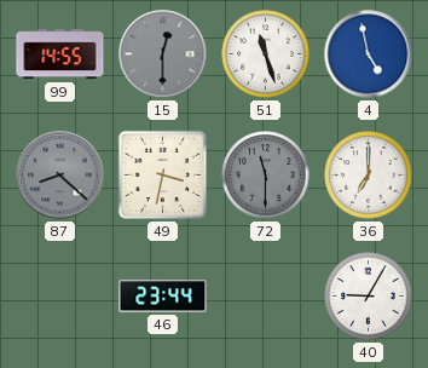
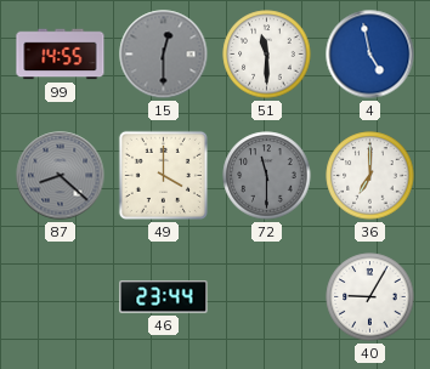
51: 11:27 -> 11:30
49: 3:32 -> 4:00
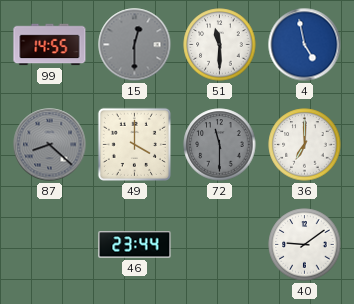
40: 9:05 -> 9:09
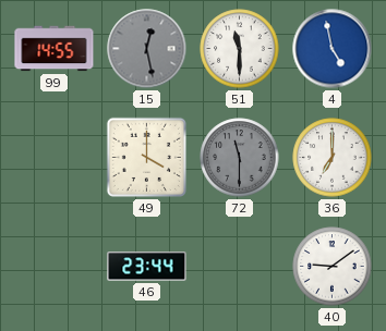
15: 12:30 -> 12:28
87: 8:22 -> none
